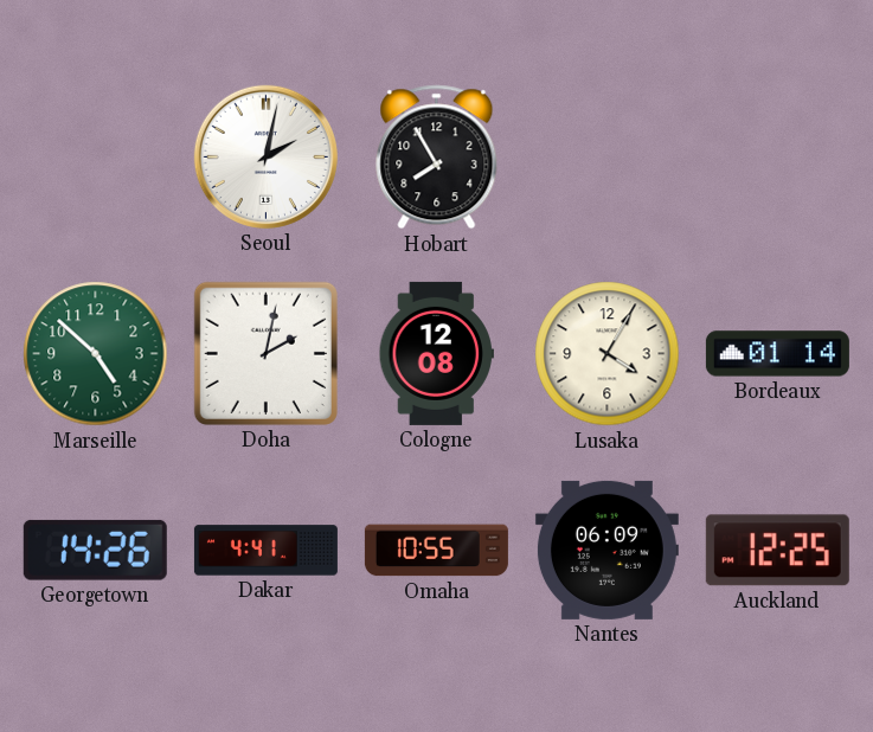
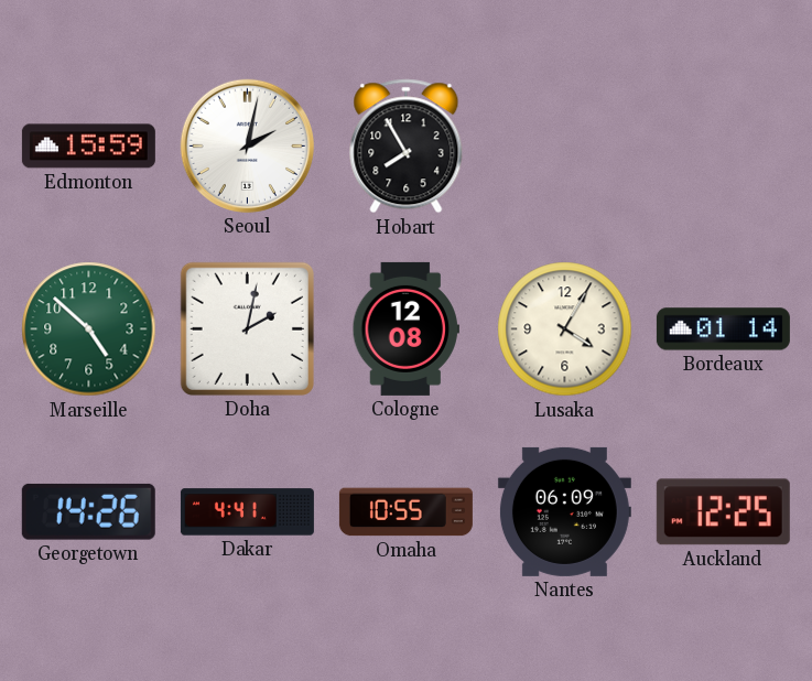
Edmonton: none -> 15:59
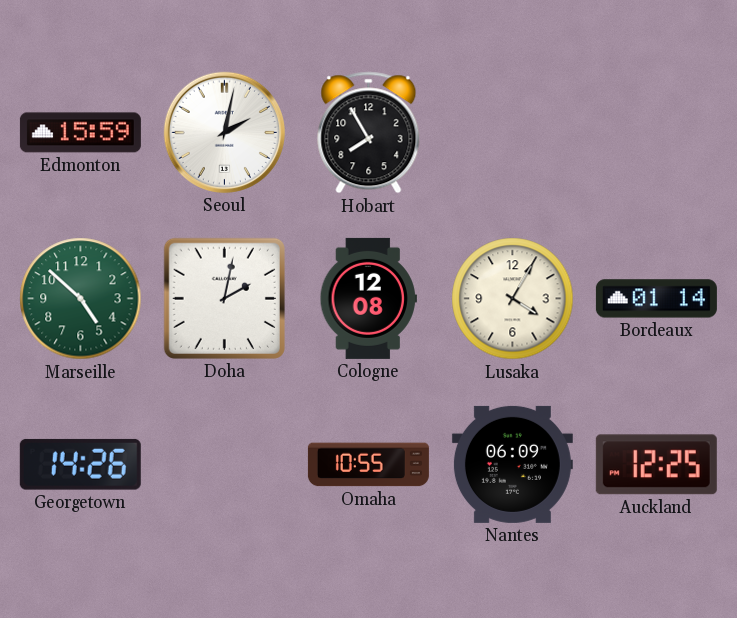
Dakar: 4:41 -> none
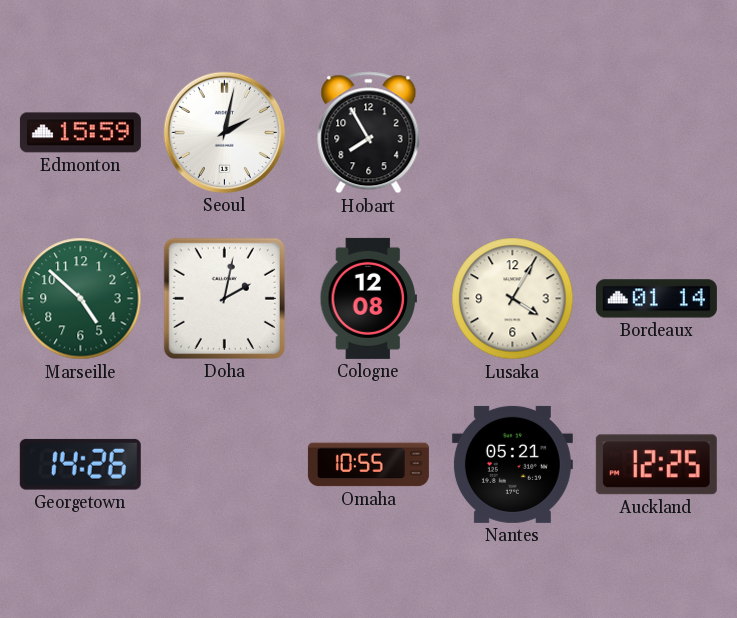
Nantes: 06:09 -> 05:21
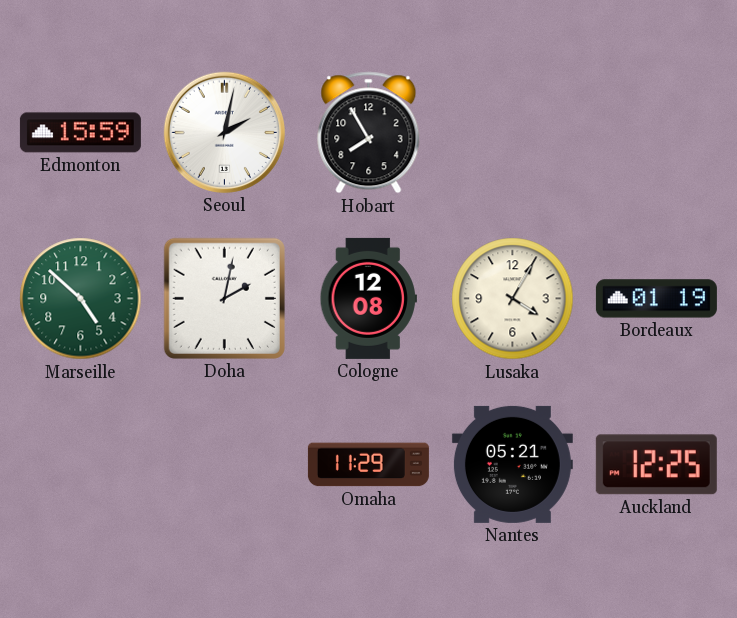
Bordeaux: 01:14 -> 01:19
Georgetown: 14:26 -> none
Omaha: 10:55 -> 11:29
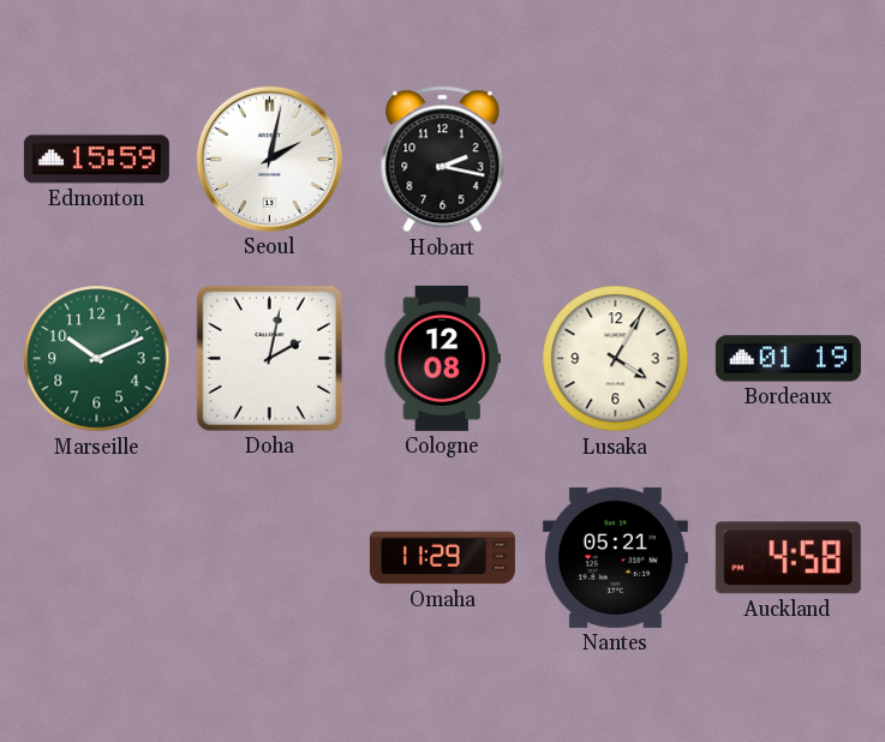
Hobart: 7:55 -> 2:17
Marseille: 4:52 -> 10:11
Auckland: 12:25 -> 4:58
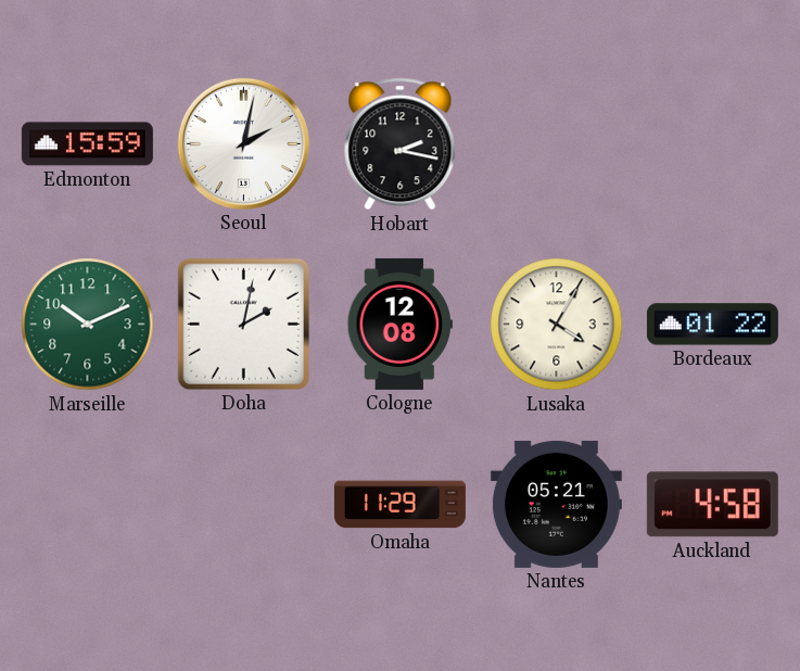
Bordeaux: 01:19 -> 01:22
